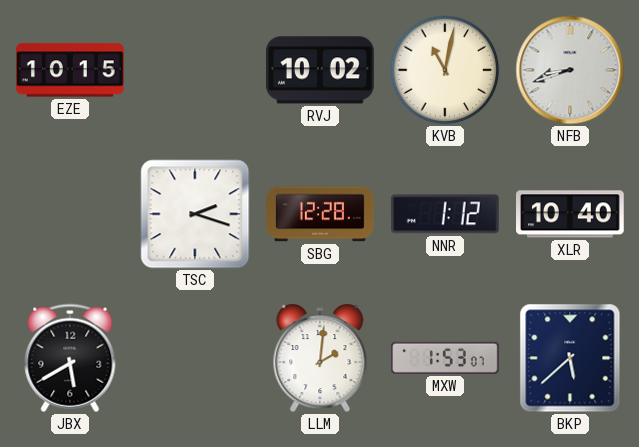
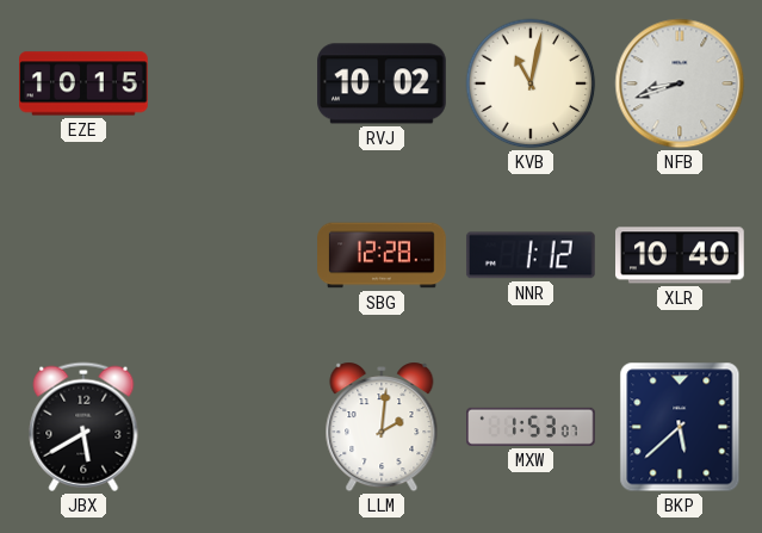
TSC: 2:18 -> none
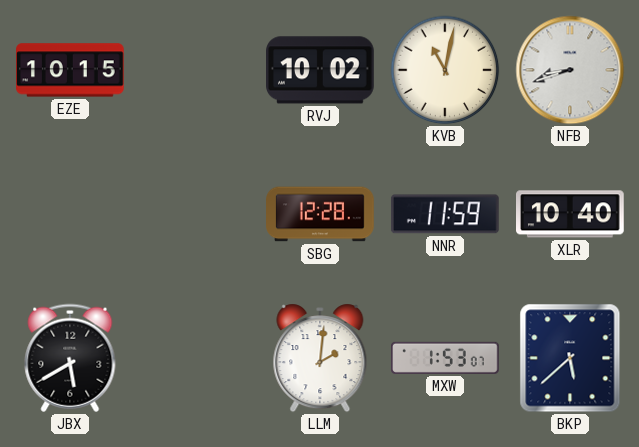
NNR: 1:12 -> 11:59
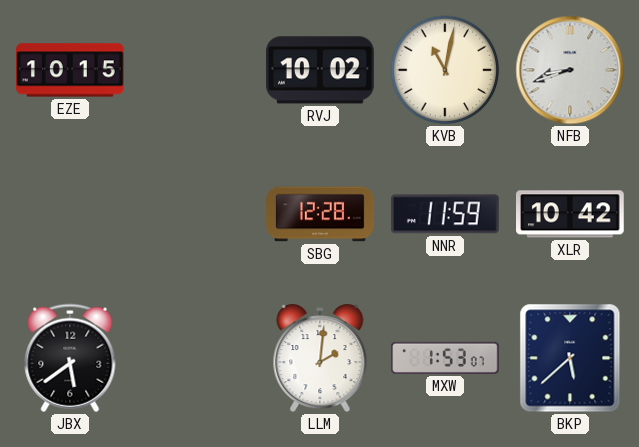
XLR: 10:40 -> 10:42
JBX: 5:40 -> 5:39
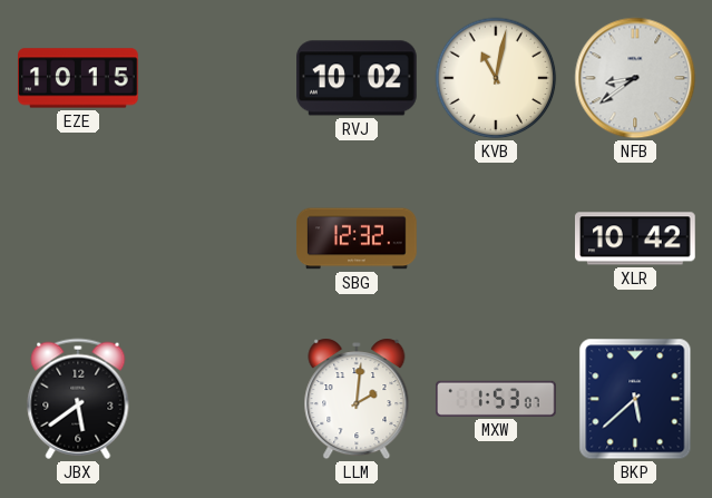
NFB: 8:42 -> 8:39
SBG: 12:28 -> 12:32
NNR: 11:59 -> none
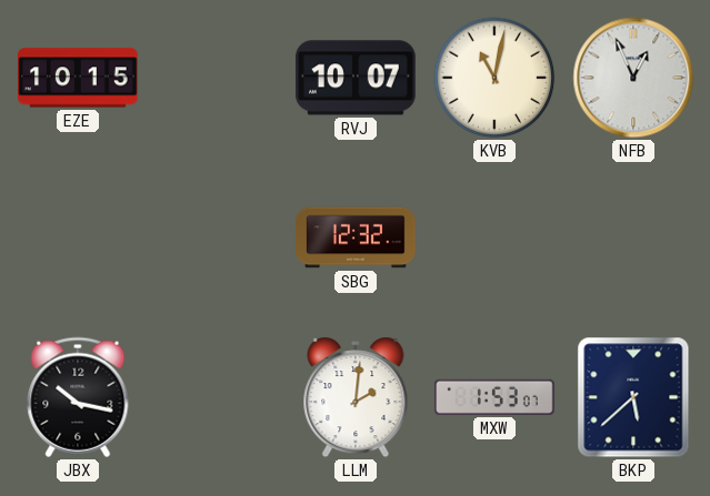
RVJ: 10:02 -> 10:07
NFB: 8:39 -> 12:56
XLR: 10:42 -> none
JBX: 5:39 -> 10:17
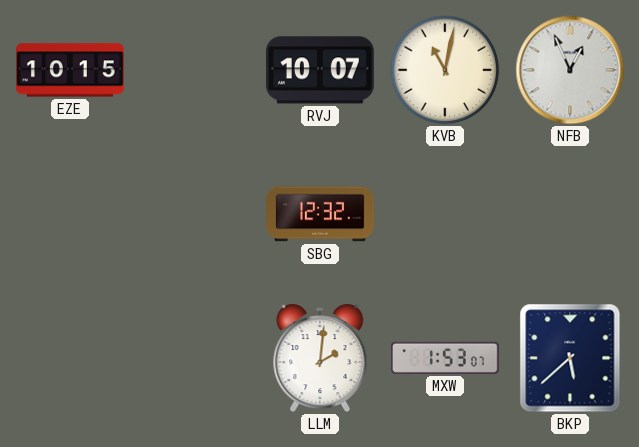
JBX: 10:17 -> none
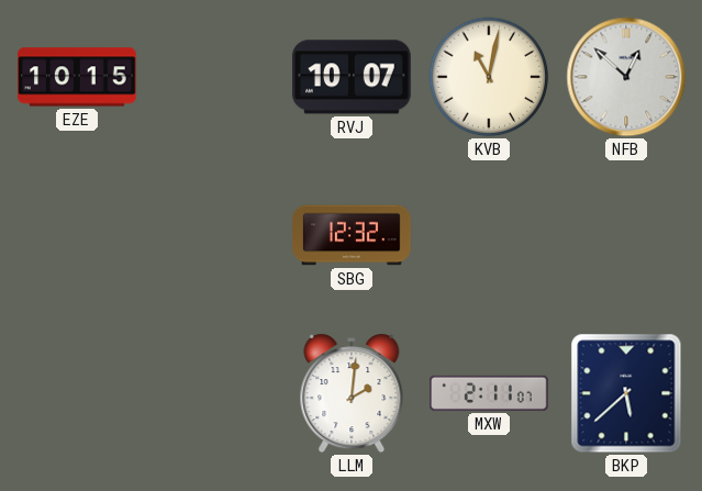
NFB: 12:56 -> 12:52
MXW: 1:53 -> 2:11
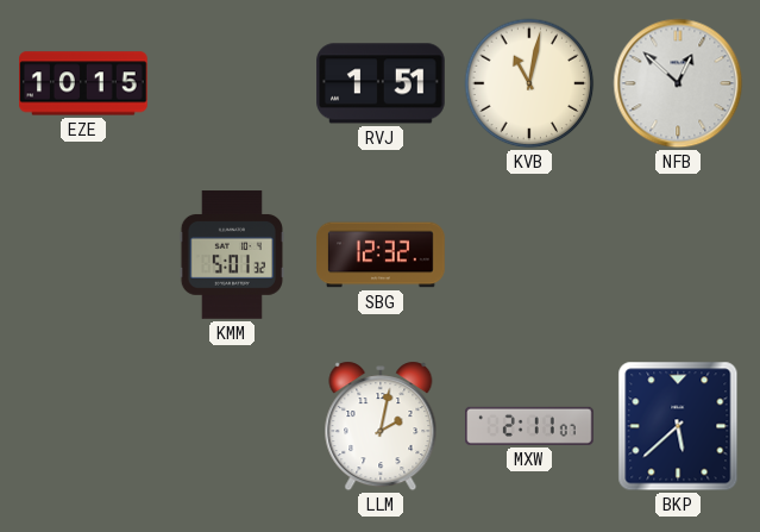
RVJ: 10:07 -> 1:51
KMM: none -> 5:01
LLM: 2:01 -> 2:02
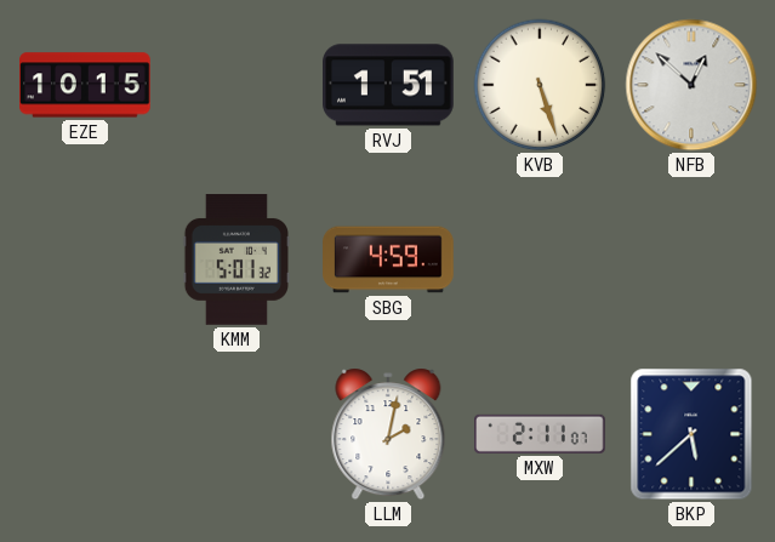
KVB: 11:02 -> 5:27
SBG: 12:32 -> 4:59
